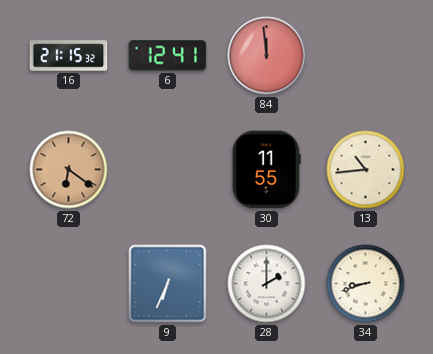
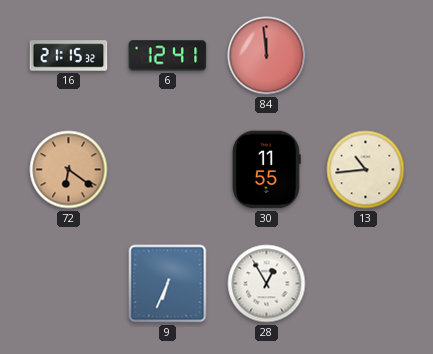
28: 2:00 -> 12:55
34: 8:42 -> none
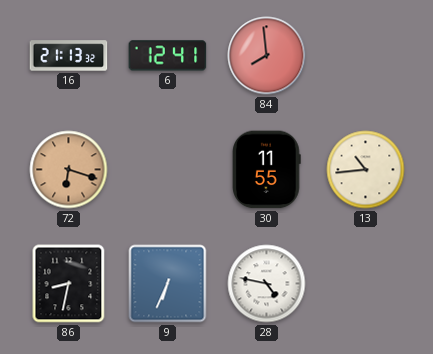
16: 21:15 -> 21:13
84: 11:59 -> 7:59
72: 6:21 -> 6:18
86: none -> 8:32
28: 12:55 -> 4:47
